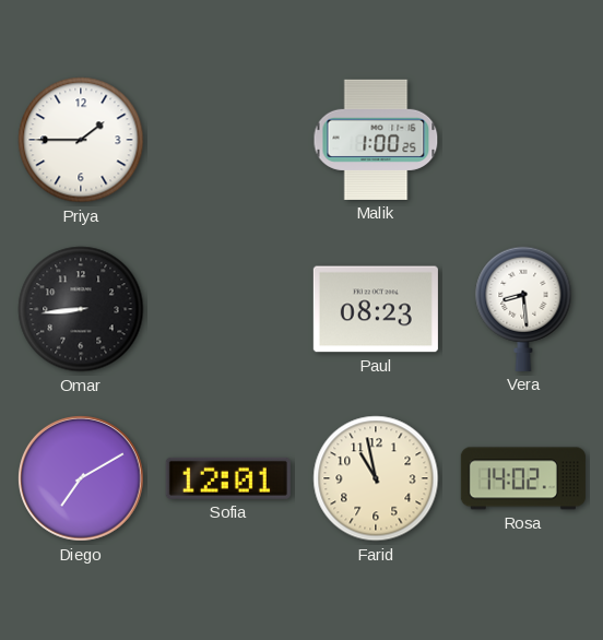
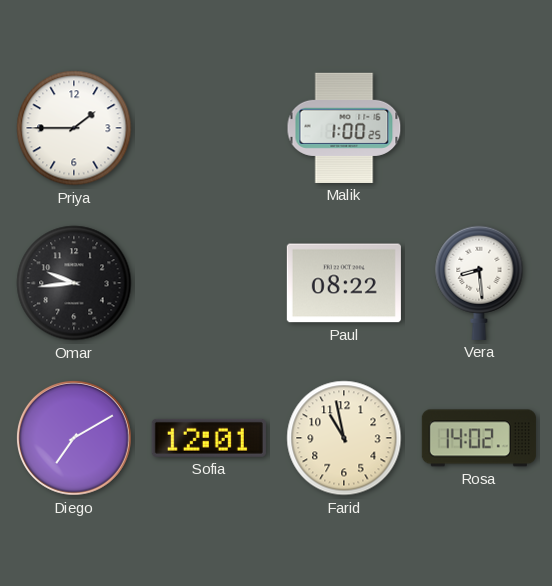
Omar: 8:44 -> 9:44
Paul: 08:23 -> 08:22
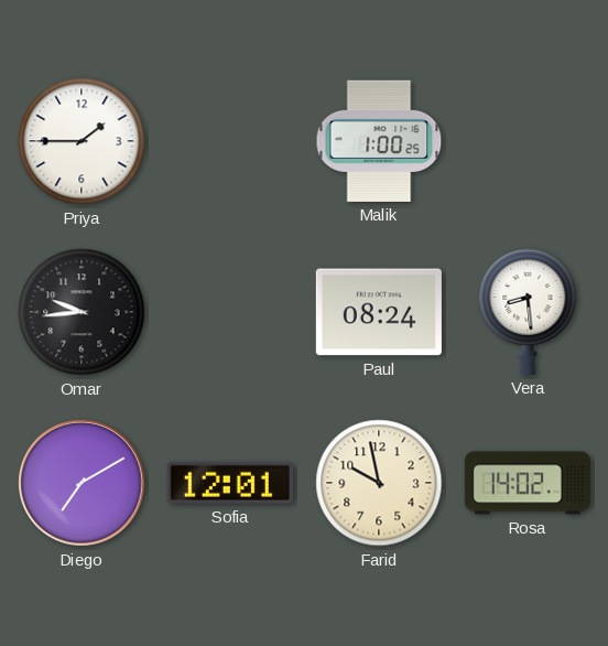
Paul: 08:22 -> 08:24
Farid: 10:58 -> 9:58
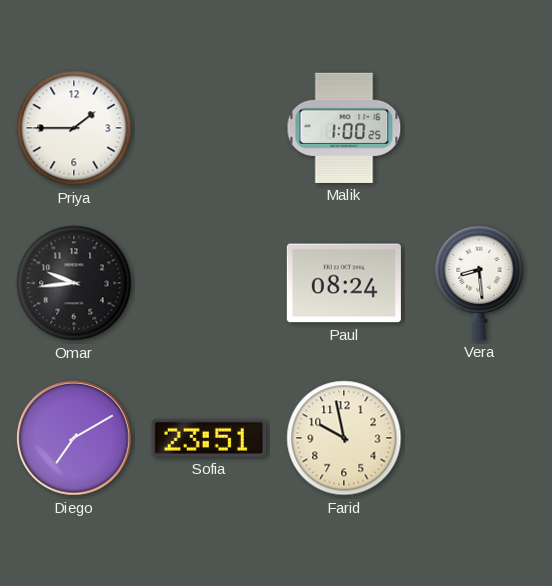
Sofia: 12:01 -> 23:51
Rosa: 14:02 -> none
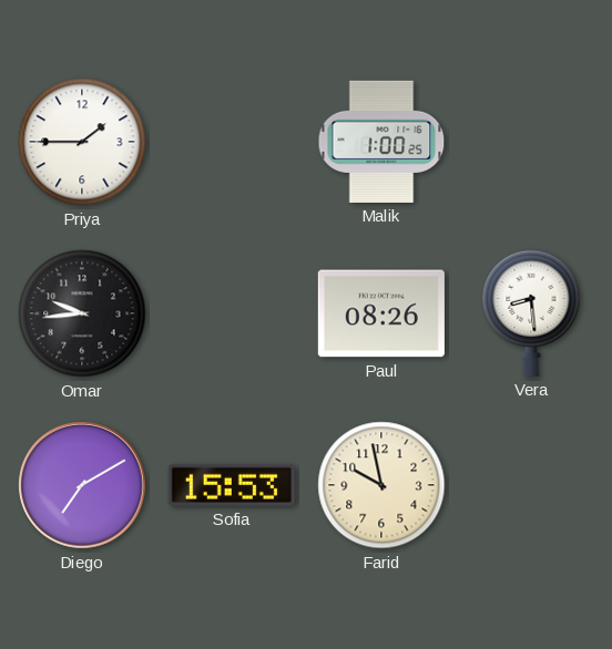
Paul: 08:24 -> 08:26
Sofia: 23:51 -> 15:53
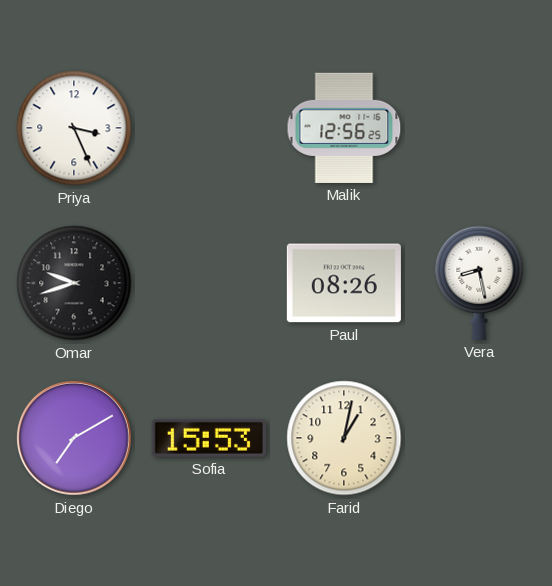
Priya: 1:45 -> 3:26
Malik: 1:00 -> 12:56
Omar: 9:44 -> 9:42
Vera: 8:29 -> 8:28
Farid: 9:58 -> 1:02
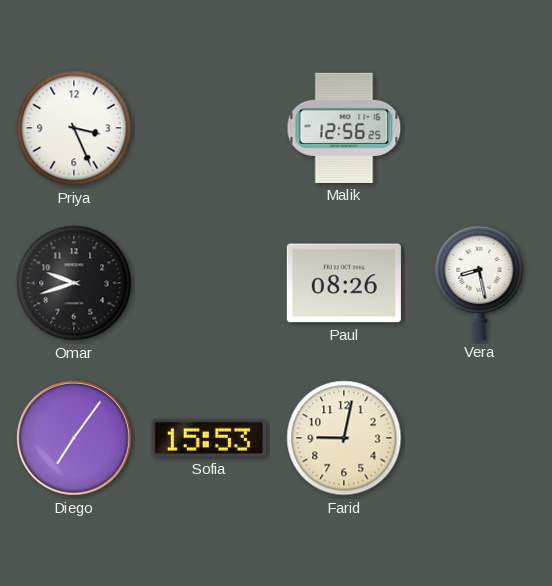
Diego: 7:10 -> 7:06
Farid: 1:02 -> 9:02
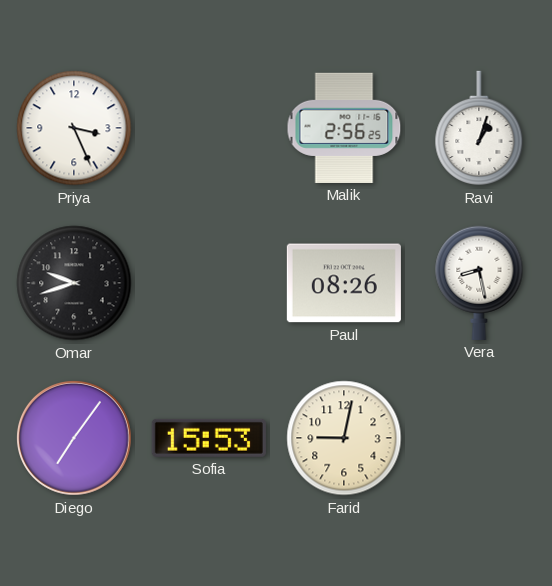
Malik: 12:56 -> 2:56
Ravi: none -> 1:03
